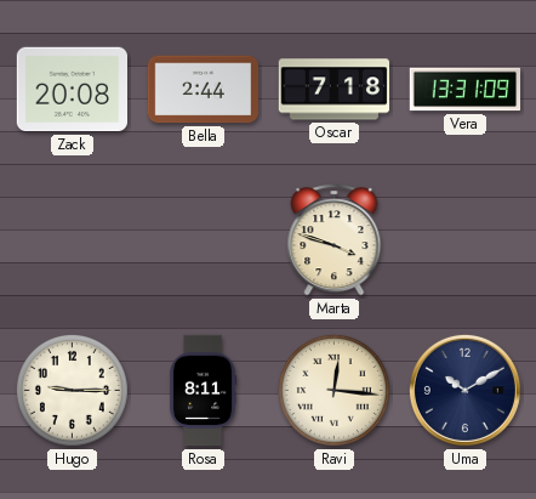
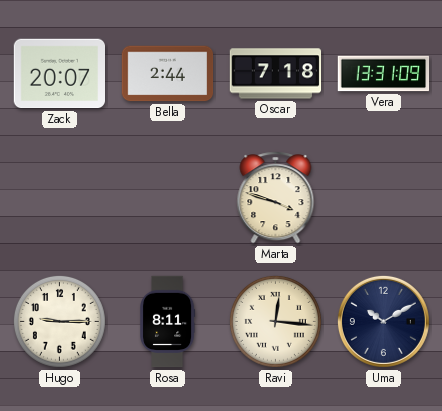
Zack: 20:08 -> 20:07
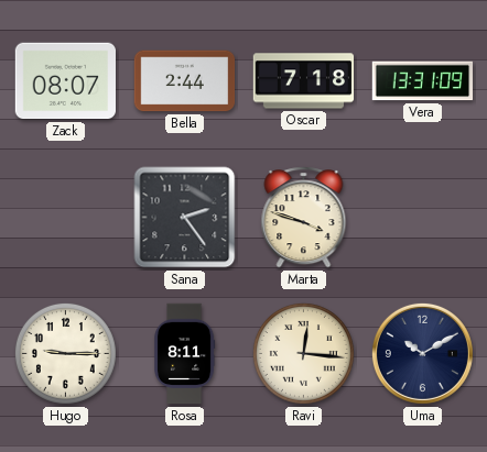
Zack: 20:07 -> 08:07
Sana: none -> 2:24
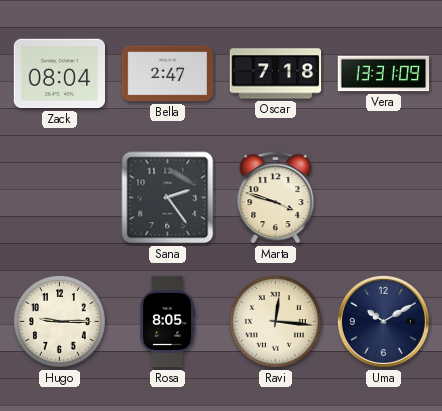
Zack: 08:07 -> 08:04
Bella: 2:44 -> 2:47
Rosa: 8:11 -> 8:05
